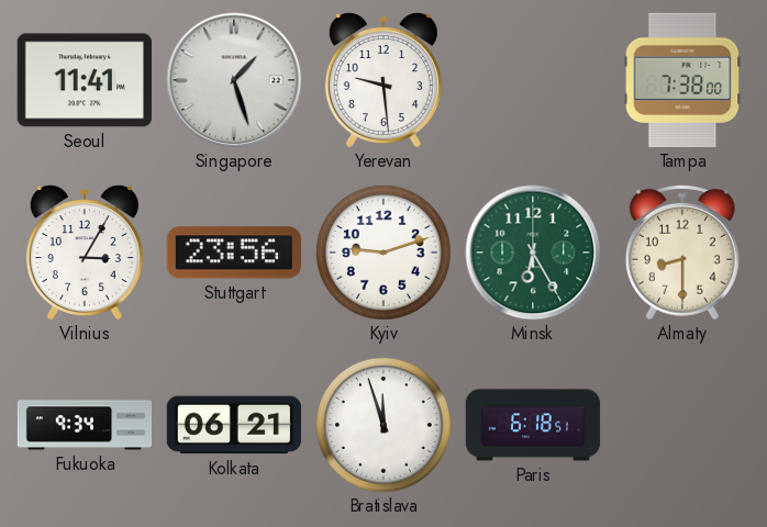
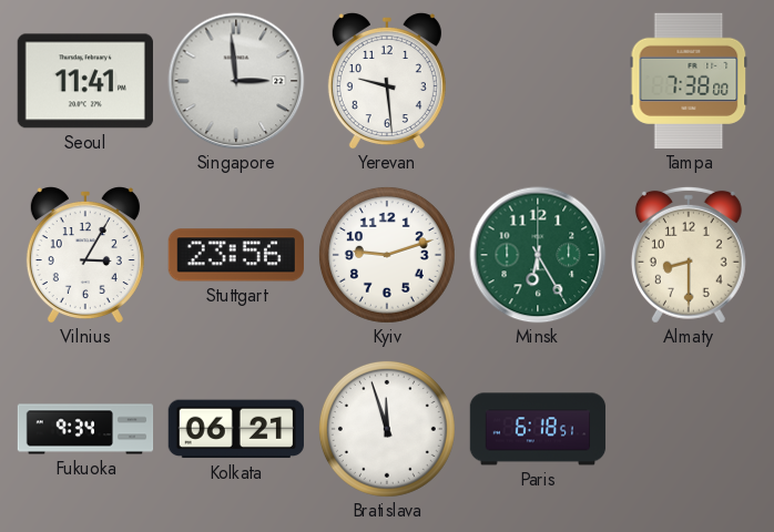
Singapore: 1:27 -> 2:59
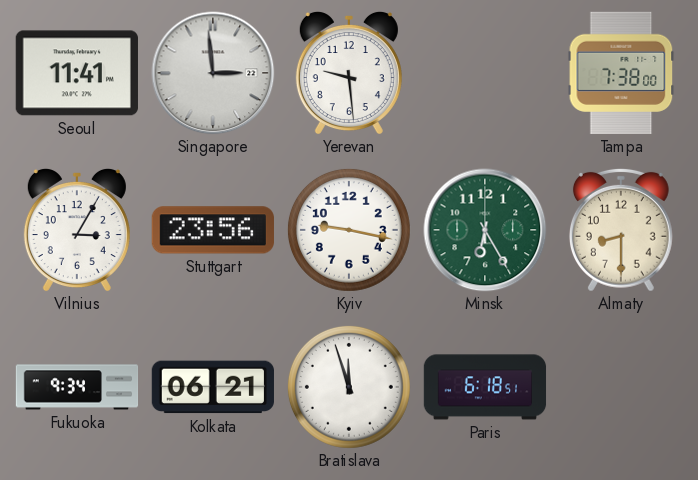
Kyiv: 9:12 -> 9:17
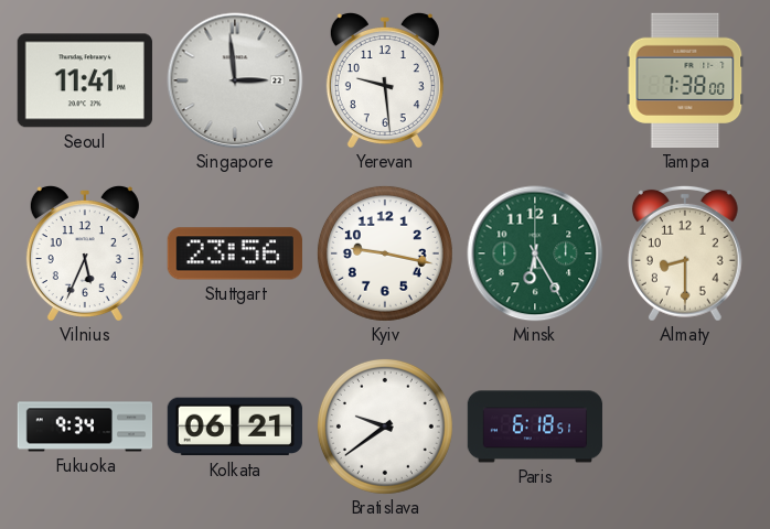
Vilnius: 3:05 -> 5:34
Bratislava: 11:57 -> 9:39
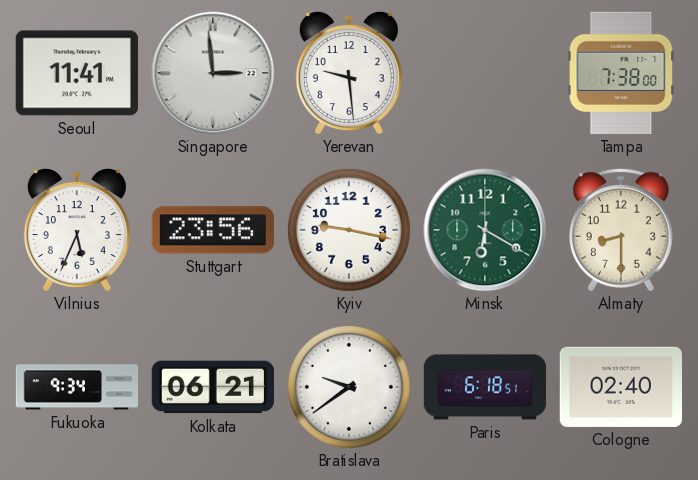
Minsk: 6:25 -> 6:20
Cologne: none -> 02:40
